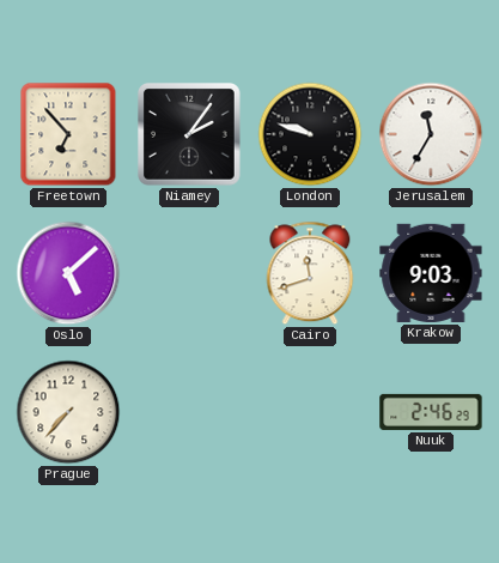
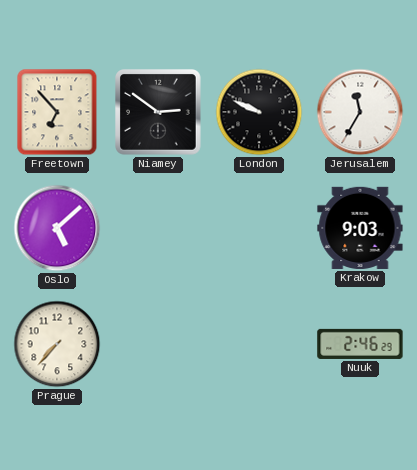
Niamey: 2:06 -> 2:51
London: 9:48 -> 9:49
Cairo: 11:42 -> none
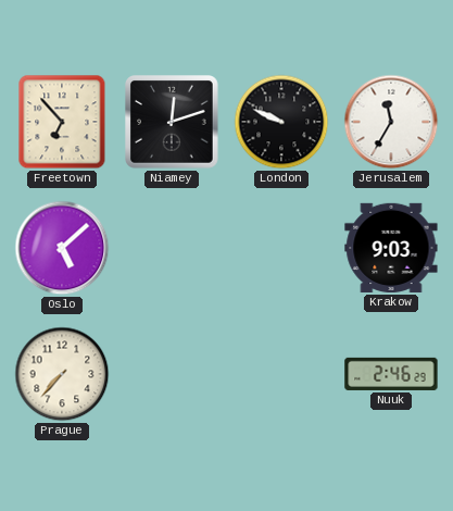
Niamey: 2:51 -> 12:12
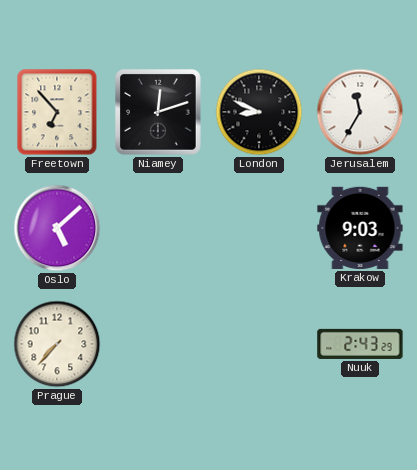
London: 9:49 -> 8:49
Nuuk: 2:46 -> 2:43
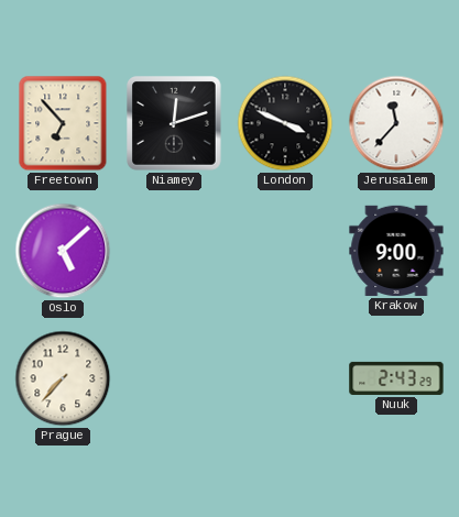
London: 8:49 -> 3:49
Jerusalem: 11:35 -> 11:37
Krakow: 9:03 -> 9:00
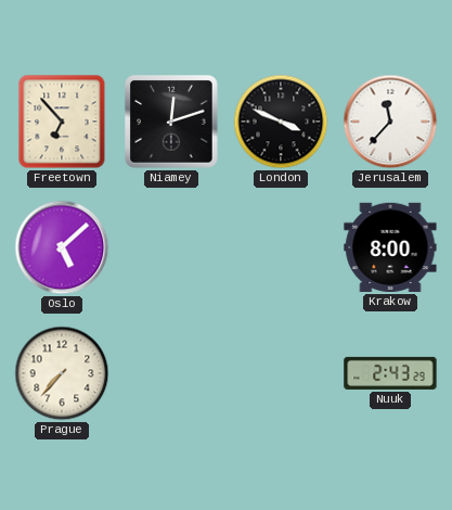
Krakow: 9:00 -> 8:00
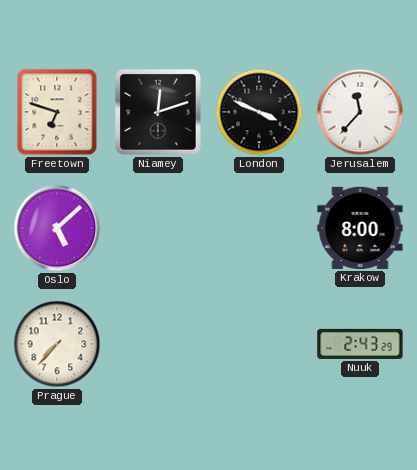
Freetown: 6:53 -> 6:48
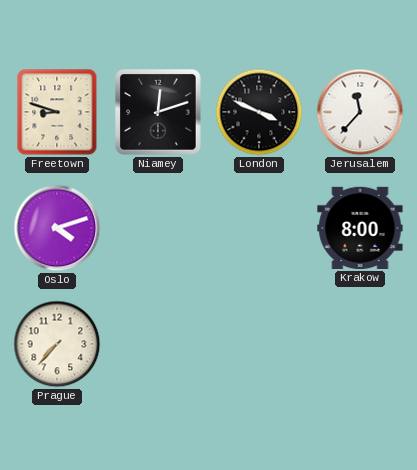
Freetown: 6:48 -> 8:48
Oslo: 5:08 -> 4:12
Nuuk: 2:43 -> none
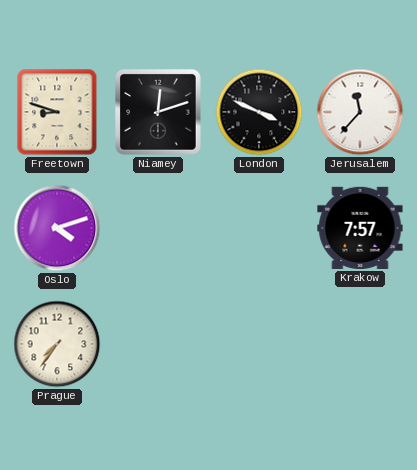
Krakow: 8:00 -> 7:57
Prague: 7:37 -> 7:36
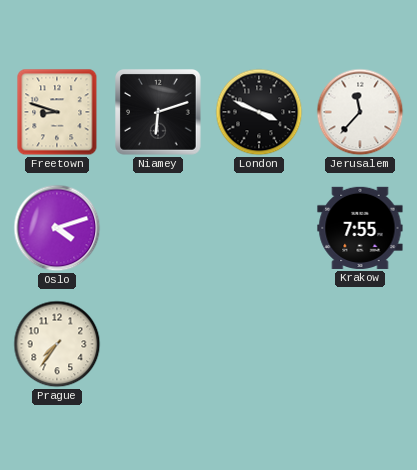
Niamey: 12:12 -> 6:12
Krakow: 7:57 -> 7:55
